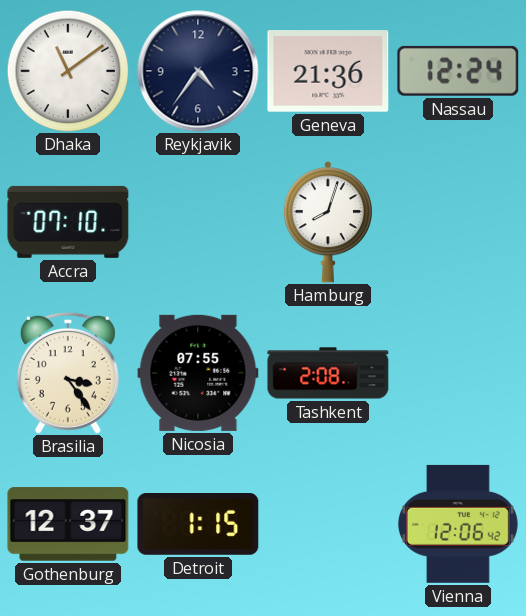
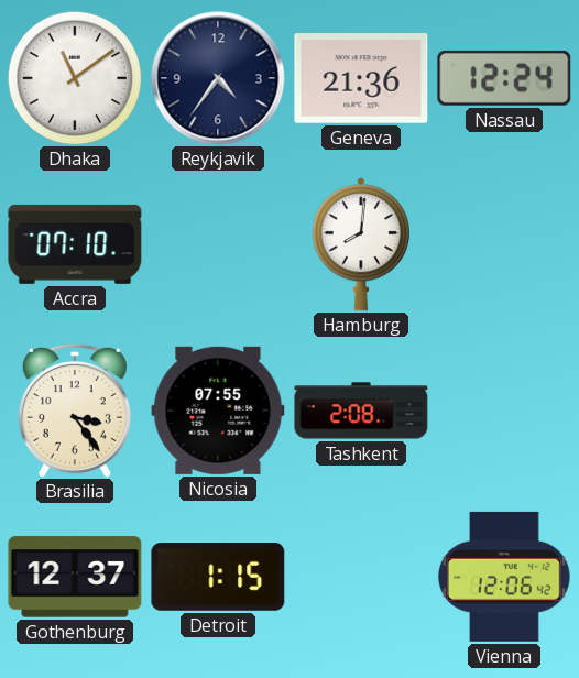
Hamburg: 8:03 -> 8:01
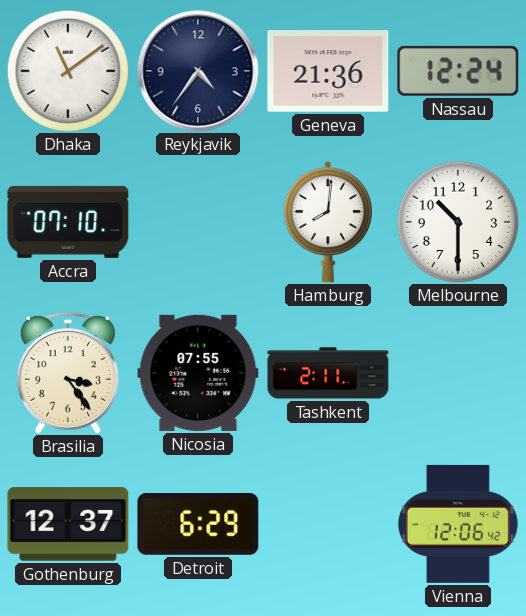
Melbourne: none -> 10:30
Tashkent: 2:08 -> 2:11
Detroit: 1:15 -> 6:29
